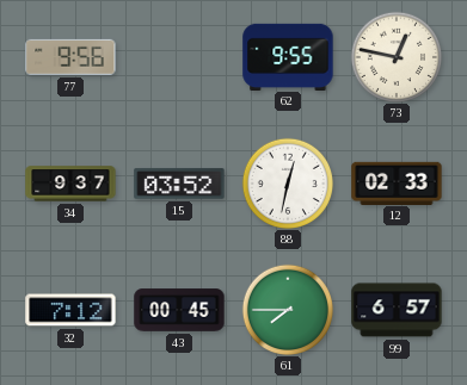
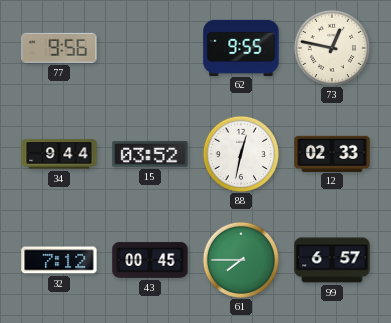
34: 9:37 -> 9:44
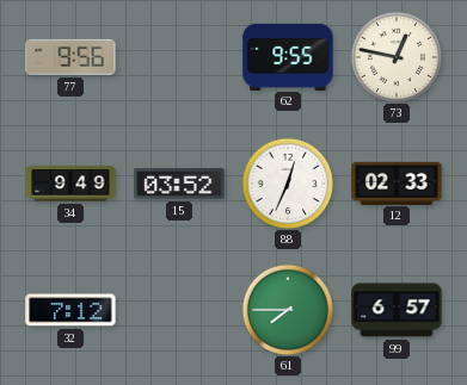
34: 9:44 -> 9:49
88: 12:32 -> 12:34
43: 00:45 -> none
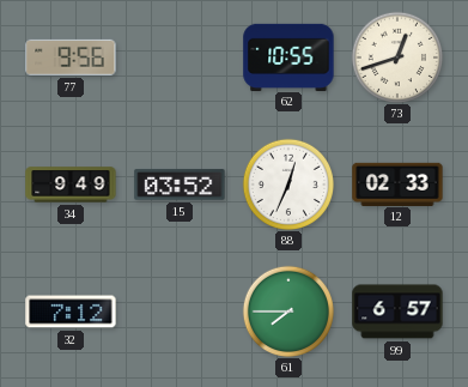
62: 9:55 -> 10:55
73: 12:47 -> 12:42
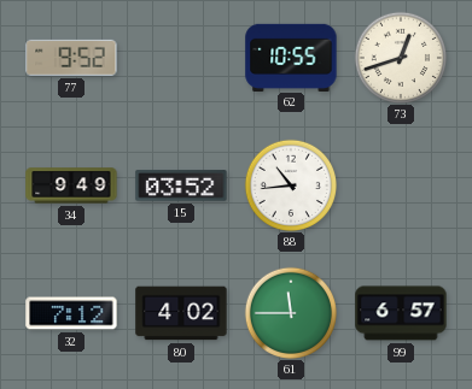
77: 9:56 -> 9:52
88: 12:34 -> 10:44
12: 02:33 -> none
80: none -> 4:02
61: 7:45 -> 11:45
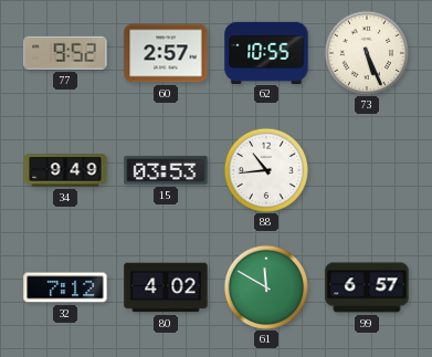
60: none -> 2:57
73: 12:42 -> 5:26
15: 03:52 -> 03:53
61: 11:45 -> 11:50
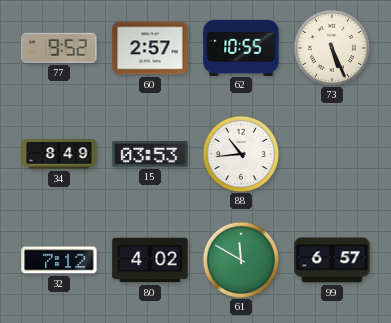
34: 9:49 -> 8:49
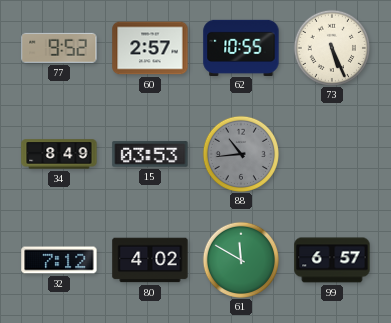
88 dial: white -> grey
